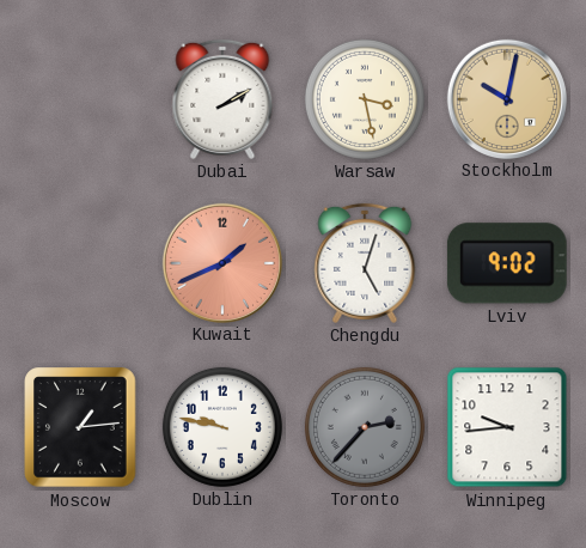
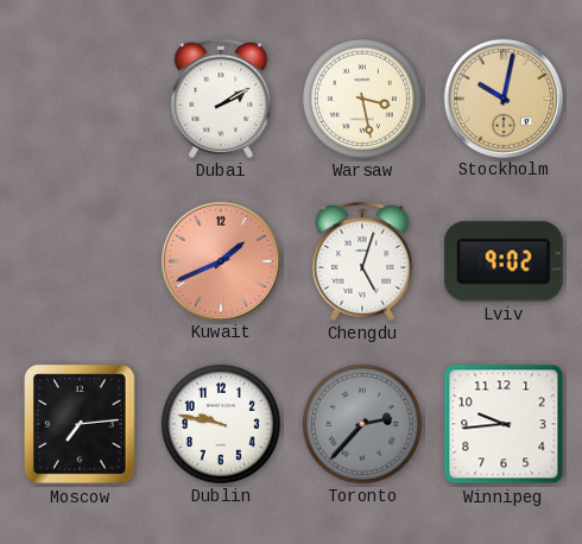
Moscow: 1:14 -> 7:14
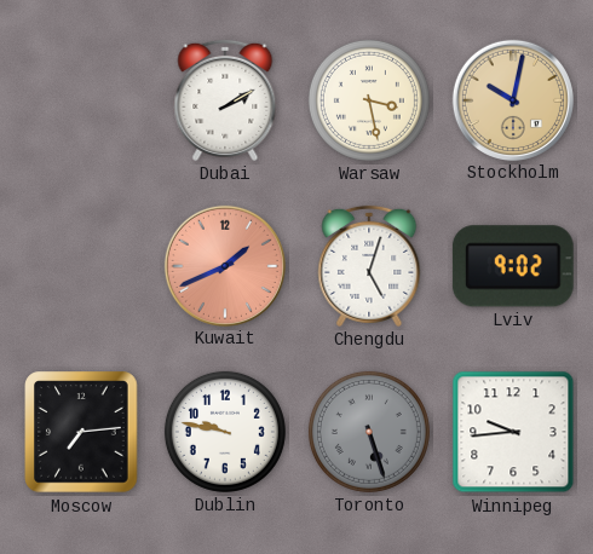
Toronto: 2:37 -> 5:27
